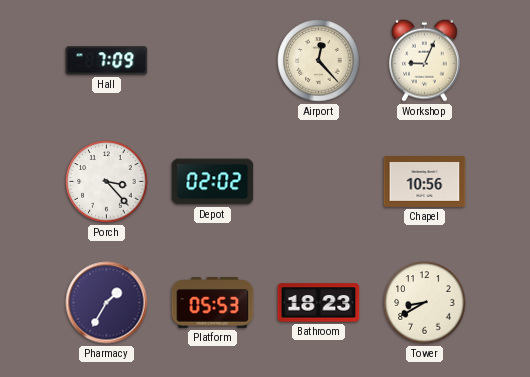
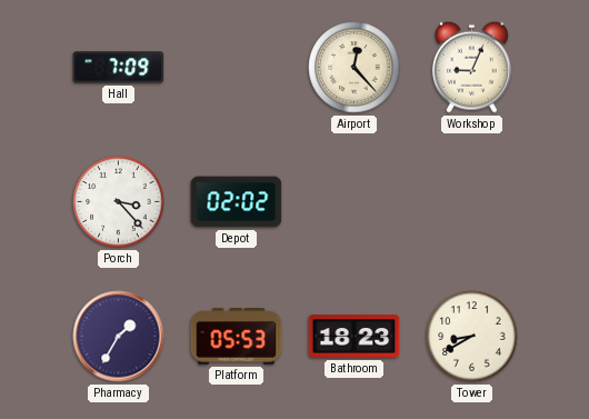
Chapel: 10:56 -> none
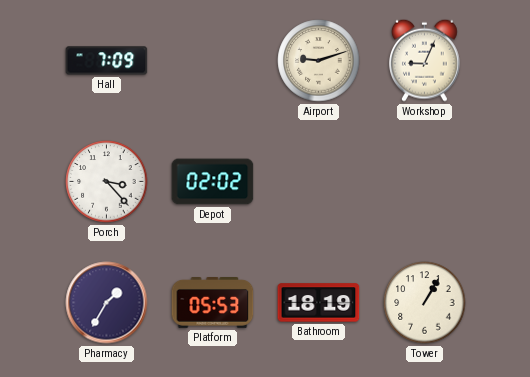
Airport: 12:23 -> 9:12
Bathroom: 18:23 -> 18:19
Tower: 8:40 -> 1:05
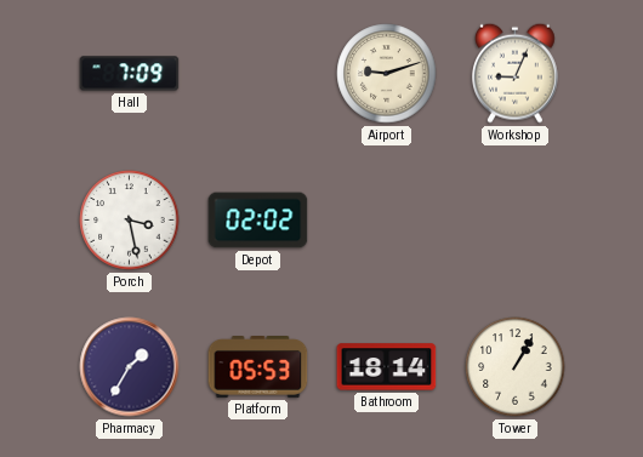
Porch: 3:23 -> 3:28
Bathroom: 18:19 -> 18:14
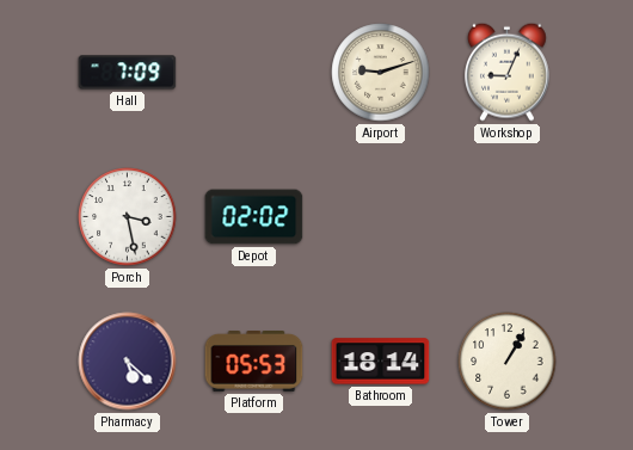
Pharmacy: 1:35 -> 5:22
